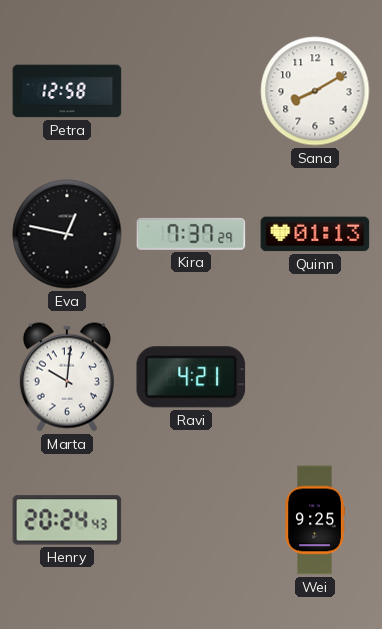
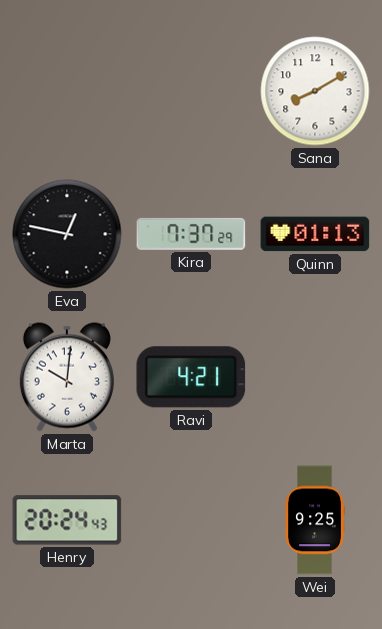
Petra: 12:58 -> none
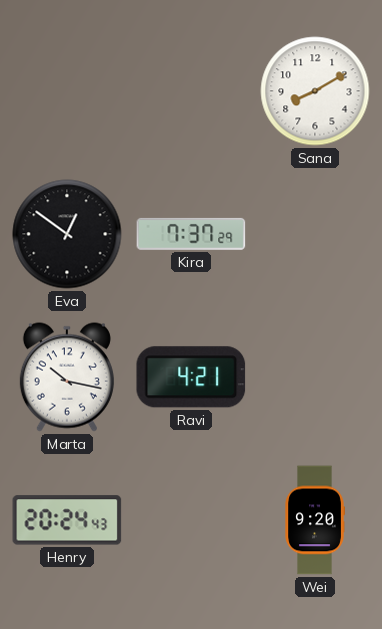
Eva: 12:47 -> 12:51
Quinn: 01:13 -> none
Marta: 10:01 -> 10:17
Wei: 9:25 -> 9:20
